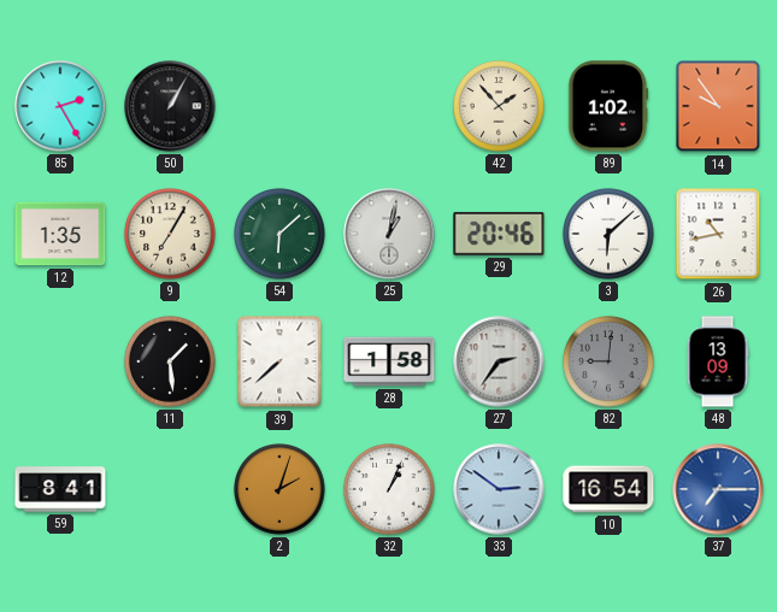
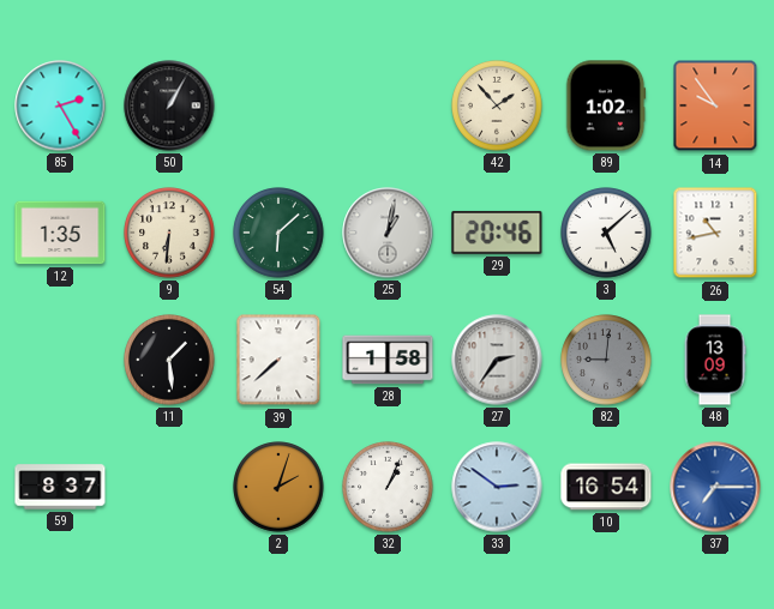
9: 7:05 -> 6:31
3: 6:08 -> 5:08
59: 8:41 -> 8:37
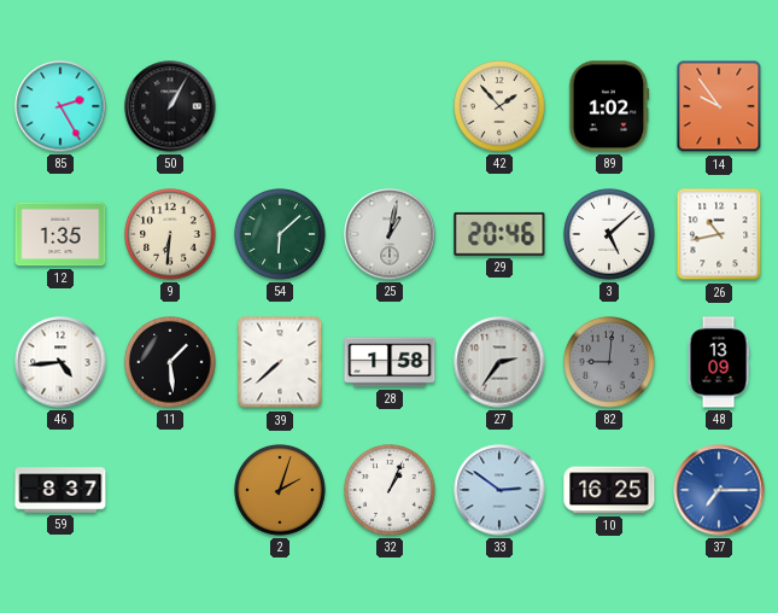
46: none -> 4:44
10: 16:54 -> 16:25
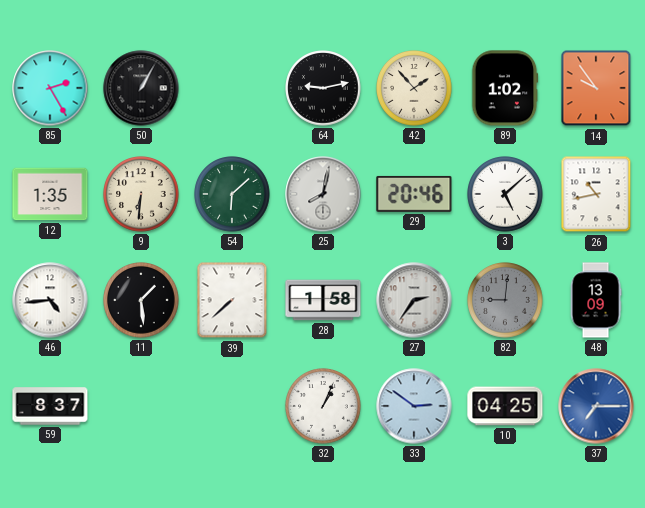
64: none -> 9:13
25: 1:02 -> 8:02
2: 2:03 -> none
10: 16:25 -> 04:25
